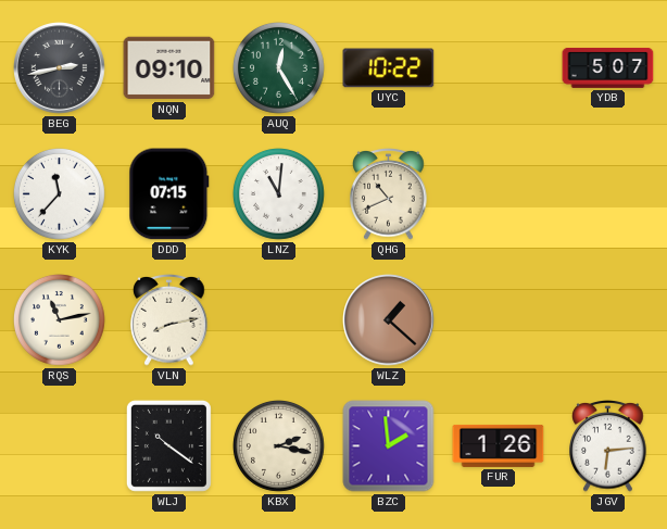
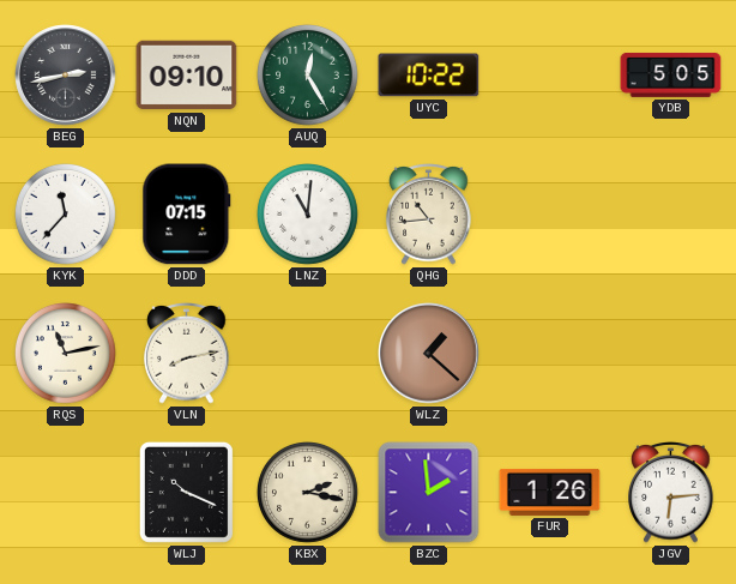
YDB: 5:07 -> 5:05
QHG: 10:41 -> 10:44
WLJ: 10:21 -> 10:19
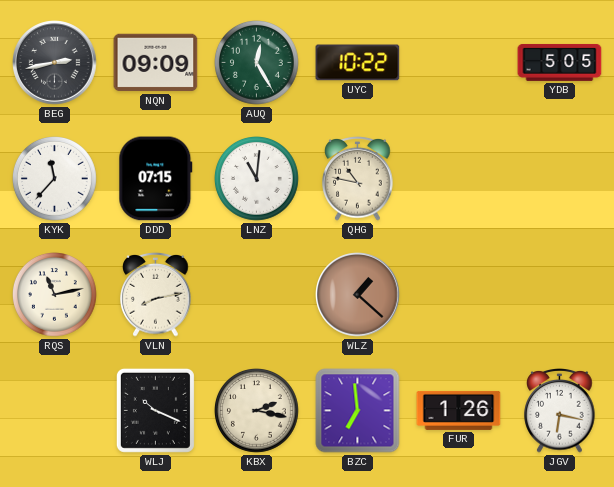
NQN: 09:10 -> 09:09
QHG: 10:44 -> 10:47
BZC: 1:59 -> 6:59
JGV: 6:14 -> 6:17
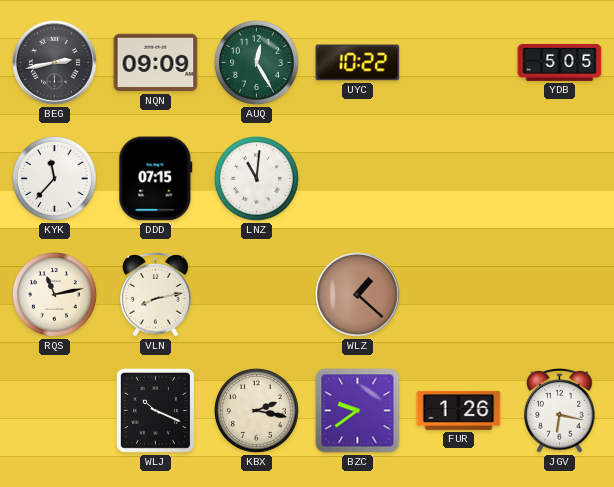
QHG: 10:47 -> none
BZC: 6:59 -> 9:39
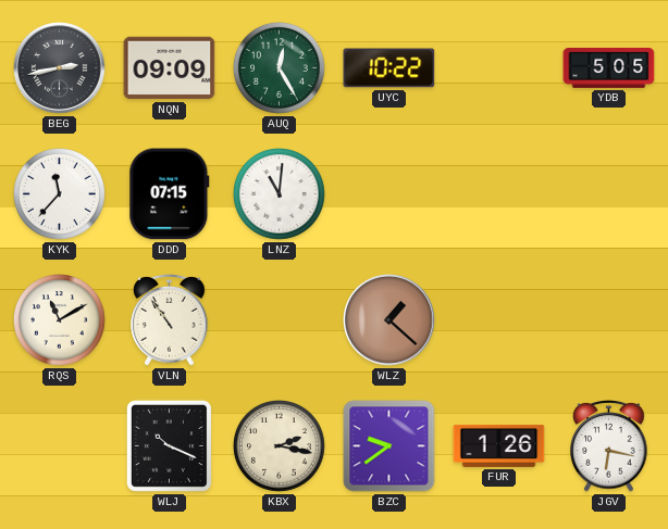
RQS: 11:13 -> 11:10
VLN: 8:13 -> 10:54
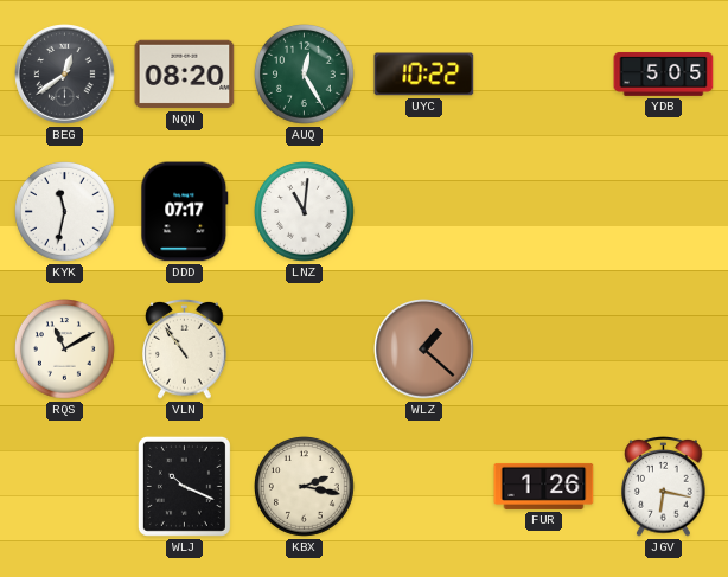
BEG: 2:43 -> 12:39
NQN: 09:09 -> 08:20
KYK: 11:37 -> 11:32
DDD: 07:15 -> 07:17
BZC: 9:39 -> none
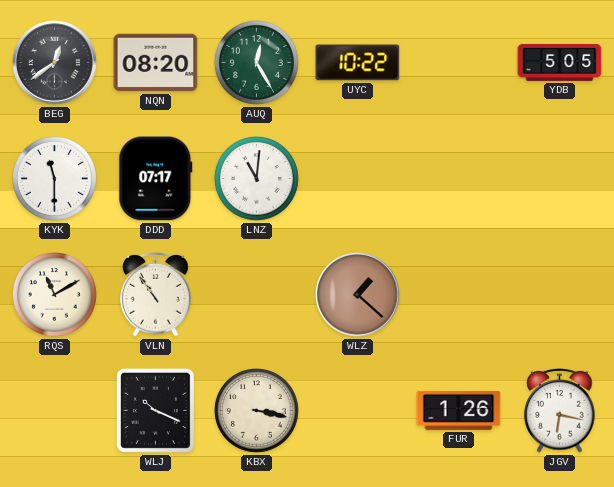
KYK: 11:32 -> 11:30
KBX: 2:17 -> 3:17
